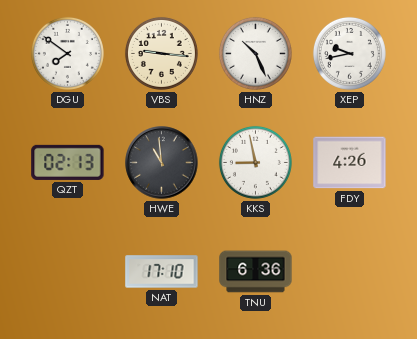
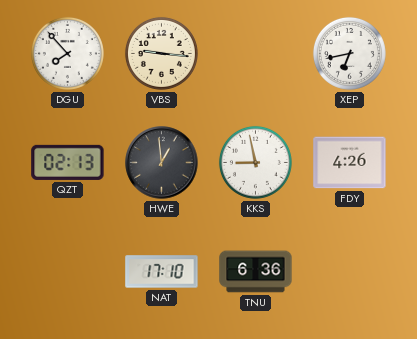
DGU: 7:51 -> 7:53
HNZ: 10:26 -> none
XEP: 9:43 -> 6:43
HWE: 10:59 -> 12:59
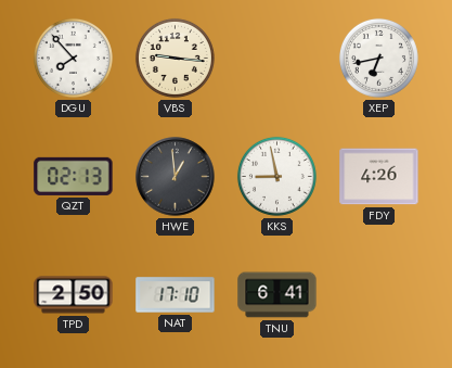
TPD: none -> 2:50
TNU: 6:36 -> 6:41
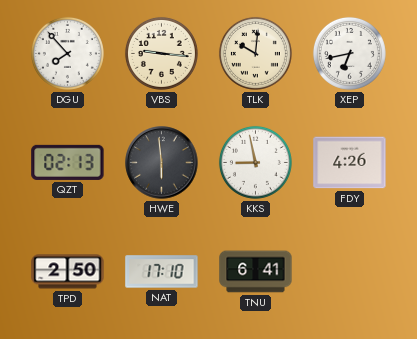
TLK: none -> 10:01
HWE: 12:59 -> 5:59
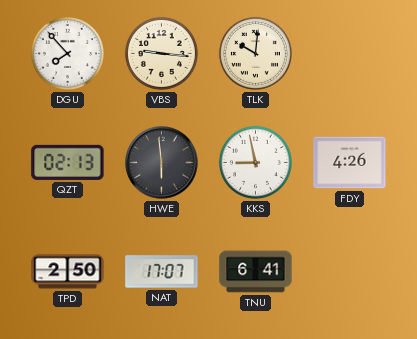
XEP: 6:43 -> none
NAT: 17:10 -> 17:07
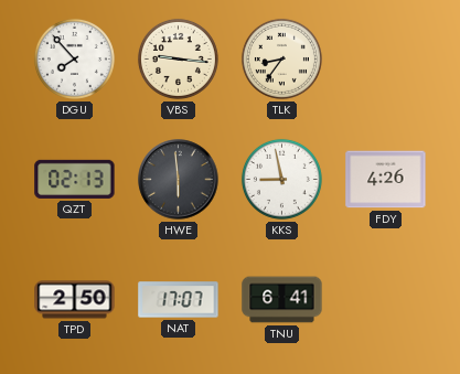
TLK: 10:01 -> 8:36
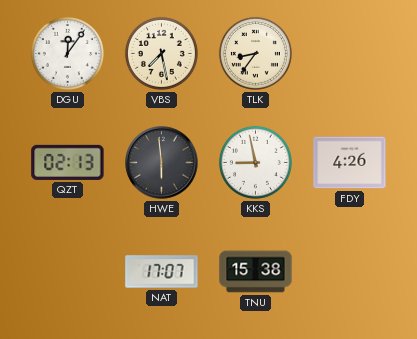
DGU: 7:53 -> 12:06
VBS: 9:16 -> 7:28
TPD: 2:50 -> none
TNU: 6:41 -> 15:38
